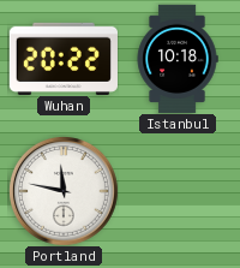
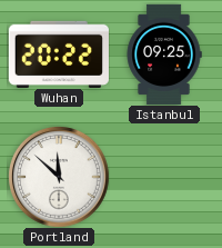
Istanbul: 10:18 -> 09:25
Portland: 11:47 -> 11:52
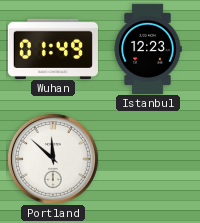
Wuhan: 20:22 -> 01:49
Istanbul: 09:25 -> 12:23
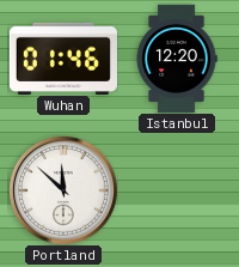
Wuhan: 01:49 -> 01:46
Istanbul: 12:23 -> 12:20
